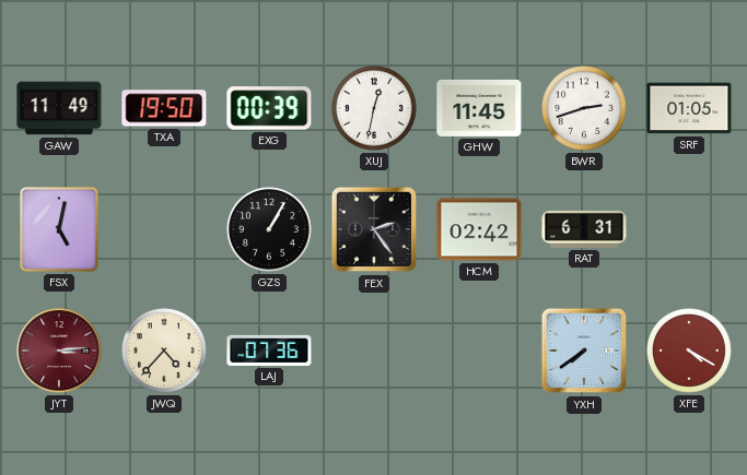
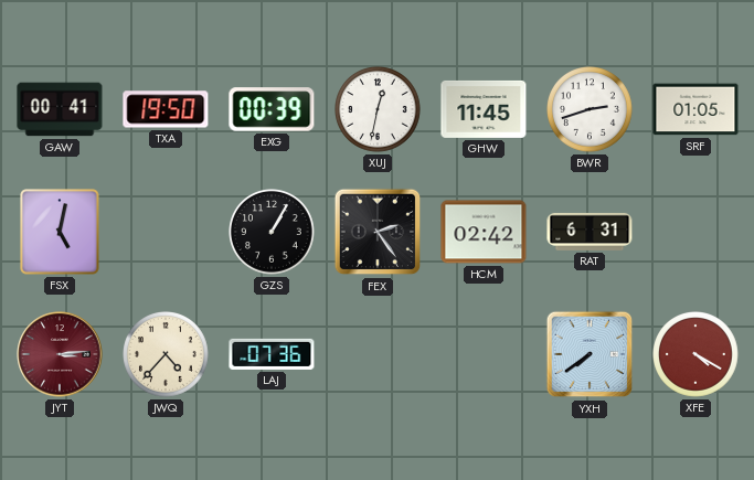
GAW: 11:49 -> 00:41
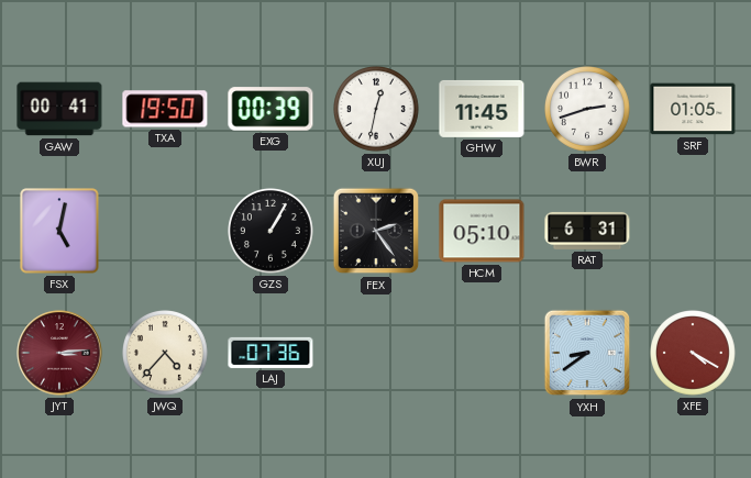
HCM: 02:42 -> 05:10
YXH: 7:39 -> 8:39
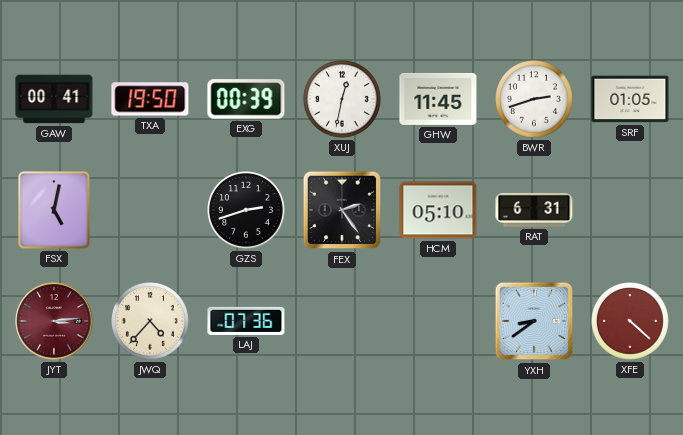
GZS: 1:05 -> 2:42
XFE: 4:20 -> 4:22
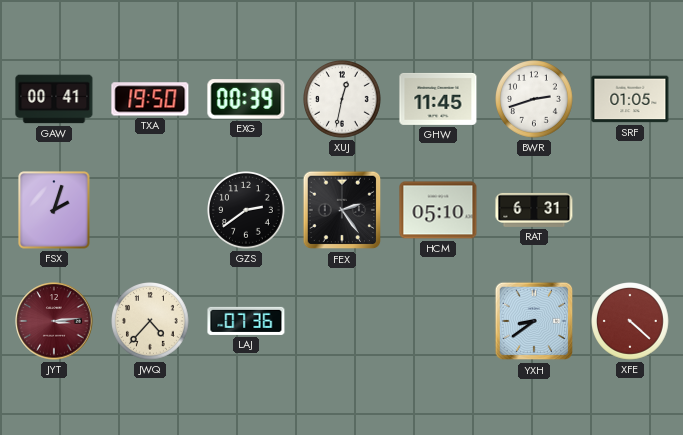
FSX: 5:02 -> 2:03
GZS: 2:42 -> 2:39
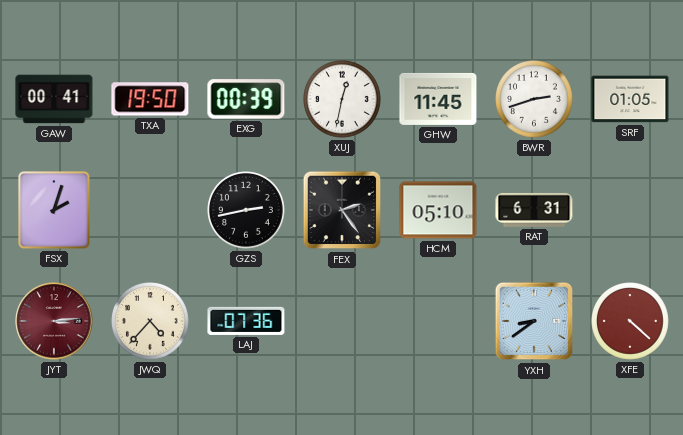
GZS: 2:39 -> 2:43
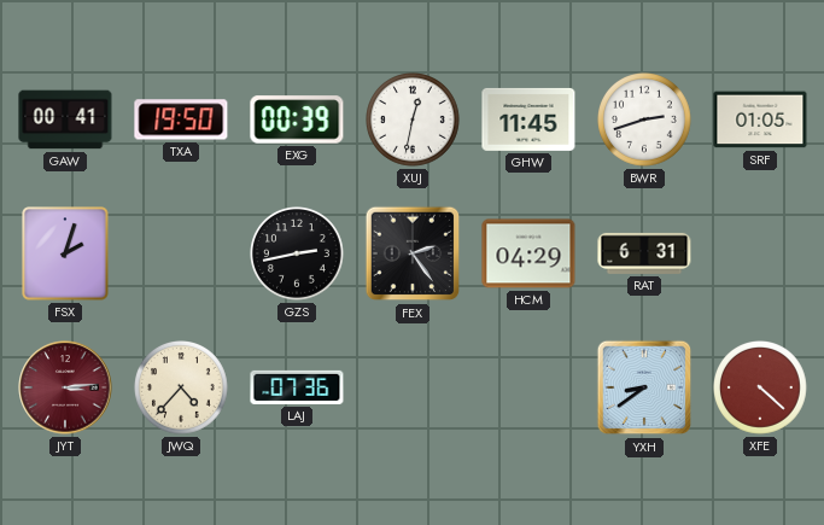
HCM: 05:10 -> 04:29
